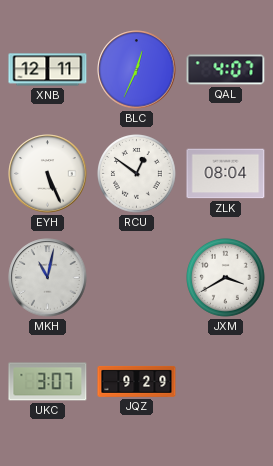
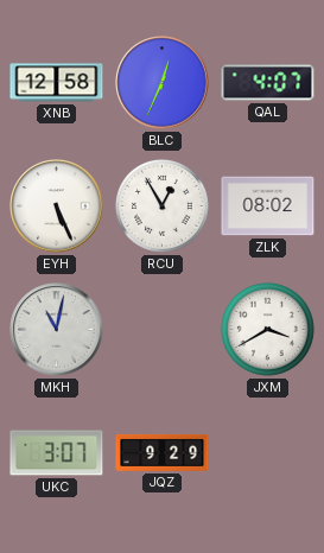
XNB: 12:11 -> 12:58
RCU: 12:51 -> 12:55
ZLK: 08:04 -> 08:02
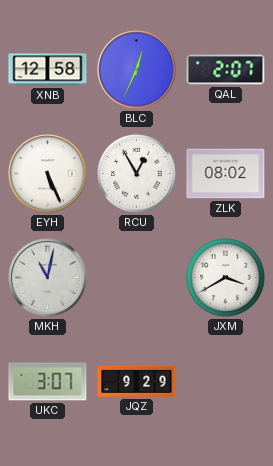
QAL: 4:07 -> 2:07
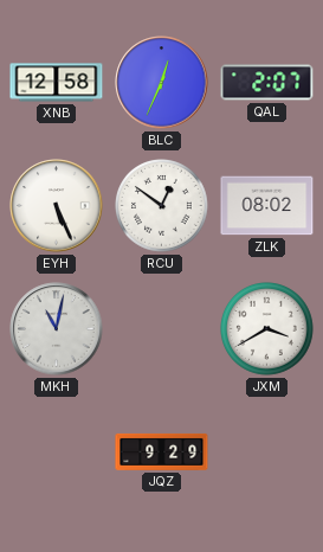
RCU: 12:55 -> 12:51
UKC: 3:07 -> none
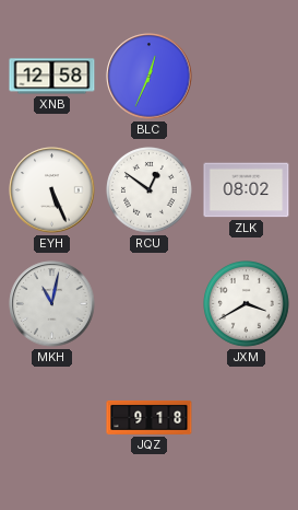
QAL: 2:07 -> none
JQZ: 9:29 -> 9:18
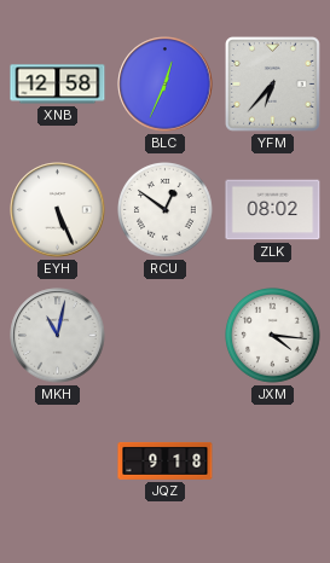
YFM: none -> 6:37
JXM: 3:40 -> 4:16
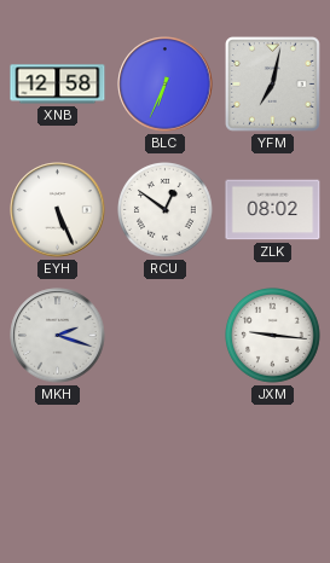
BLC: 12:34 -> 6:34
YFM: 6:37 -> 7:02
MKH: 11:02 -> 2:18
JXM: 4:16 -> 9:16
JQZ: 9:18 -> none
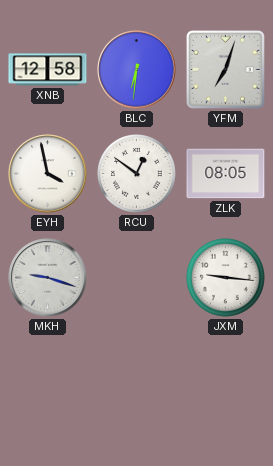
BLC: 6:34 -> 6:31
YFM: 7:02 -> 7:03
EYH: 5:26 -> 3:58
ZLK: 08:02 -> 08:05
MKH: 2:18 -> 9:18
